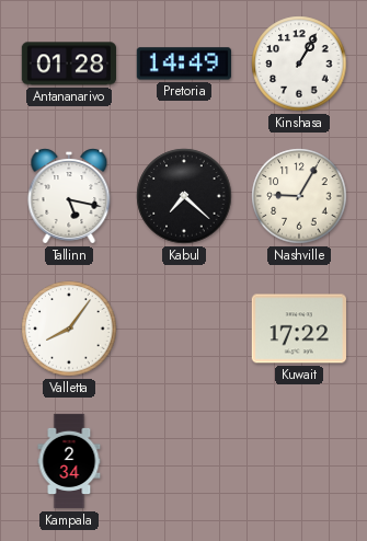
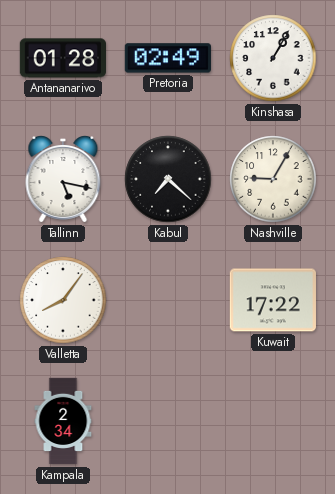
Pretoria: 14:49 -> 02:49
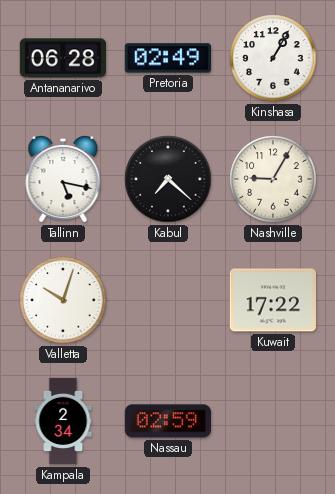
Antananarivo: 01:28 -> 06:28
Valletta: 8:06 -> 10:03
Nassau: none -> 02:59
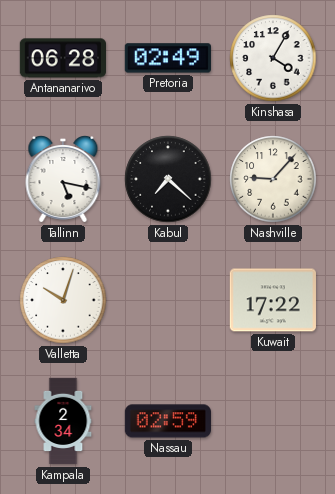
Kinshasa: 1:05 -> 4:05
Nashville: 9:05 -> 9:07
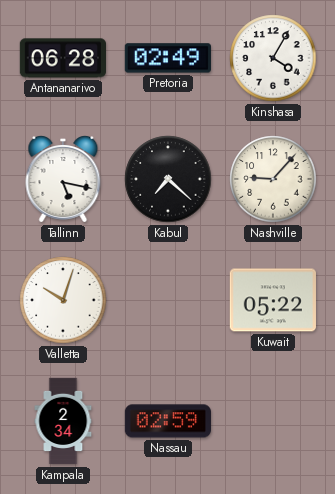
Kuwait: 17:22 -> 05:22
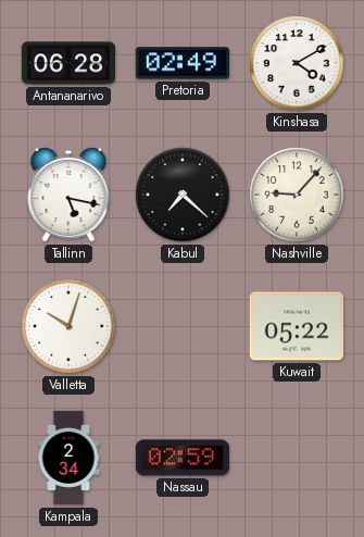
Kinshasa: 4:05 -> 4:10
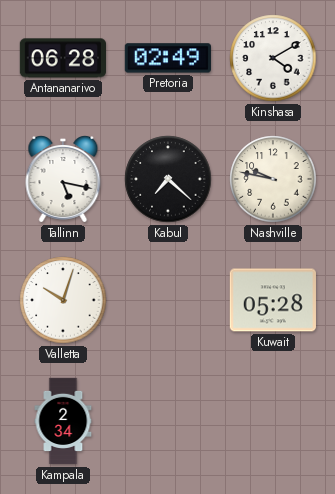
Nashville: 9:07 -> 9:47
Kuwait: 05:22 -> 05:28
Nassau: 02:59 -> none
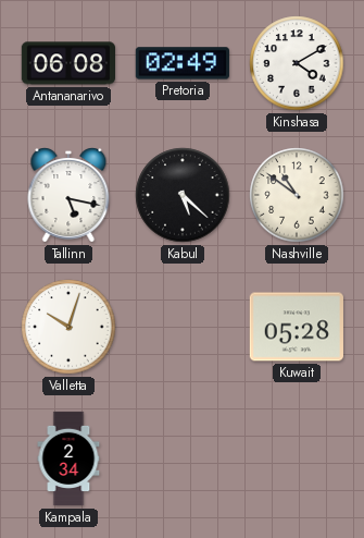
Antananarivo: 06:28 -> 06:08
Kabul: 7:22 -> 5:22
Nashville: 9:47 -> 10:51
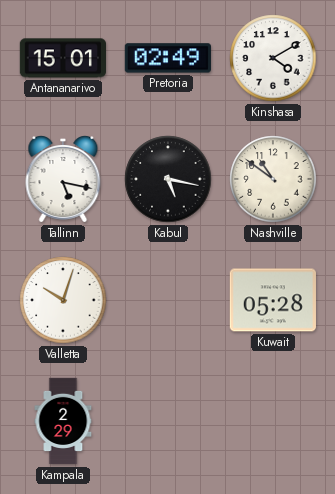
Antananarivo: 06:08 -> 15:01
Kabul: 5:22 -> 5:17
Kampala: 2:34 -> 2:29
